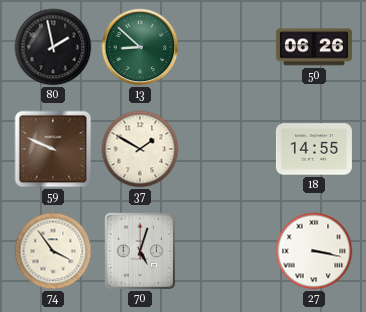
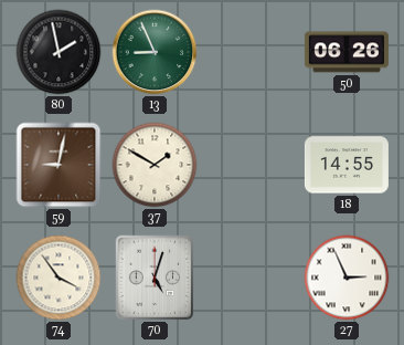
13: 8:52 -> 8:56
59: 9:49 -> 9:02
27: 3:17 -> 2:56
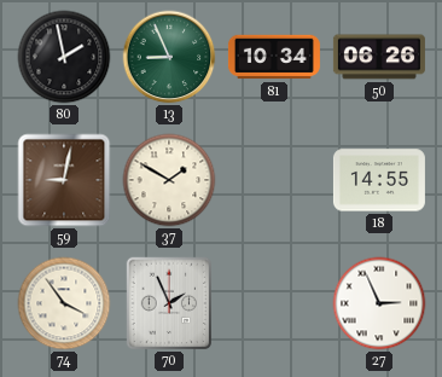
81: none -> 10:34
70: 5:03 -> 1:56
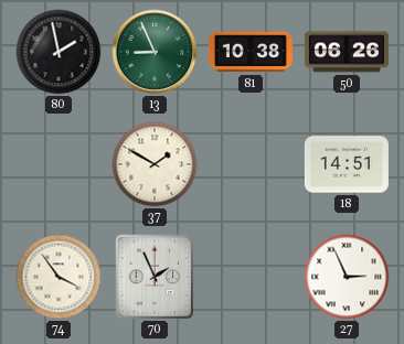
81: 10:34 -> 10:38
59: 9:02 -> none
18: 14:55 -> 14:51
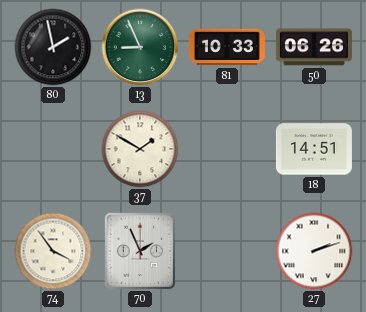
81: 10:38 -> 10:33
27: 2:56 -> 2:12
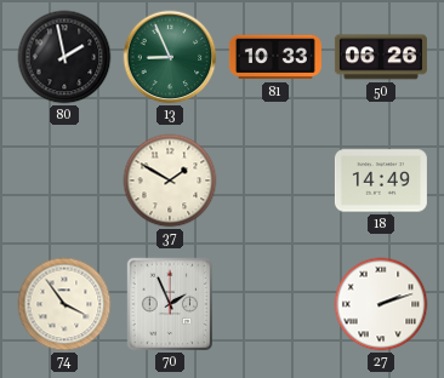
18: 14:51 -> 14:49
